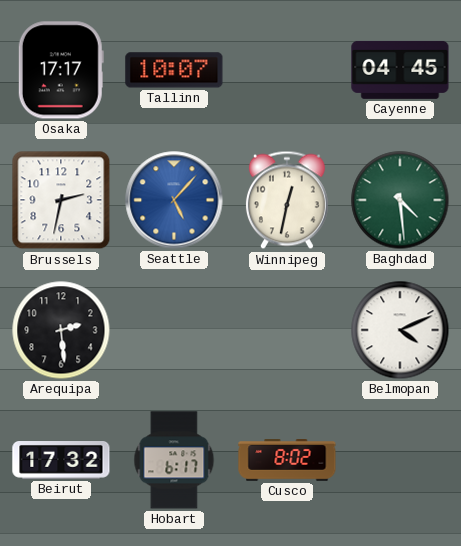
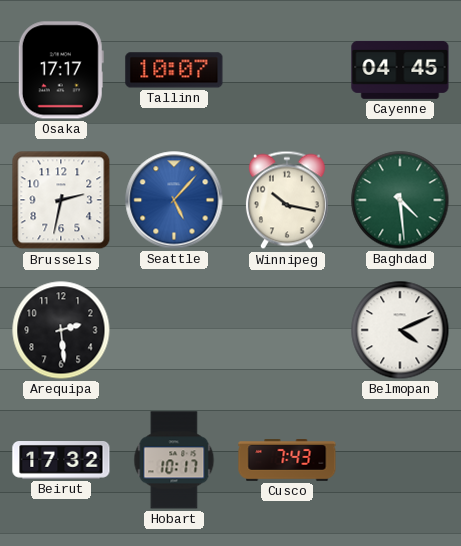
Winnipeg: 12:32 -> 10:17
Hobart: 6:17 -> 10:17
Cusco: 8:02 -> 7:43
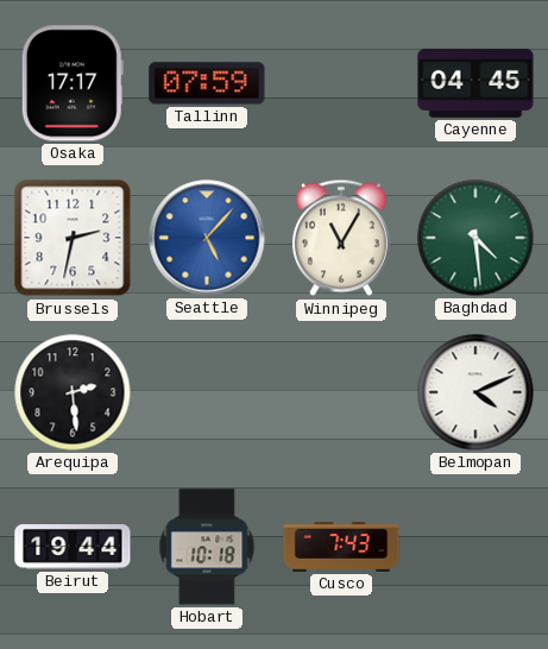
Tallinn: 10:07 -> 07:59
Winnipeg: 10:17 -> 11:05
Beirut: 17:32 -> 19:44
Hobart: 10:17 -> 10:18
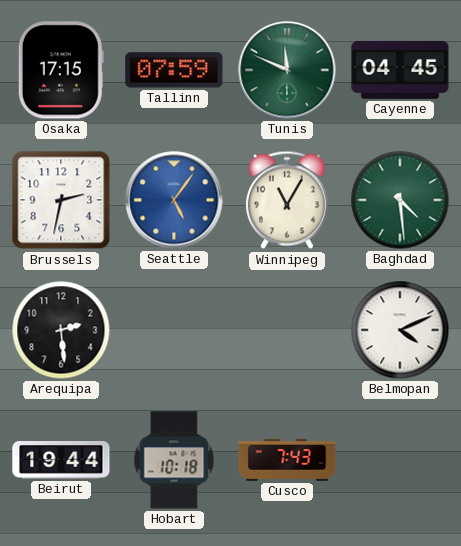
Osaka: 17:17 -> 17:15
Tunis: none -> 11:49
Seattle: 5:07 -> 5:06
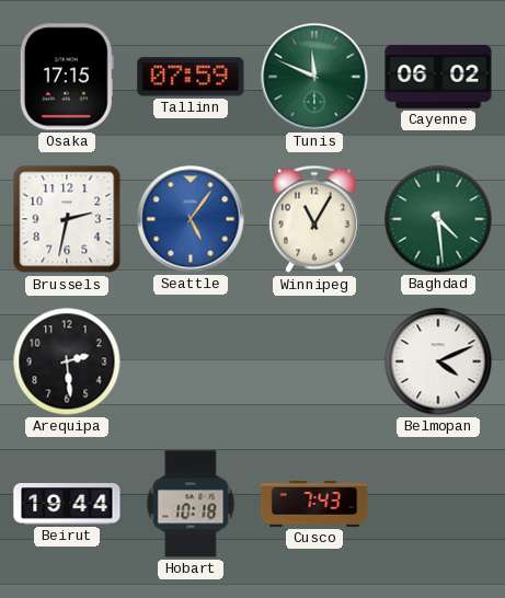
Cayenne: 04:45 -> 06:02
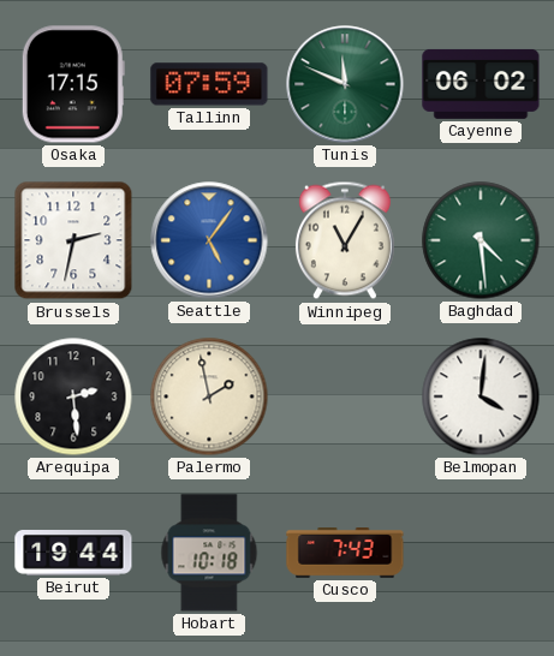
Palermo: none -> 1:58
Belmopan: 4:11 -> 4:01
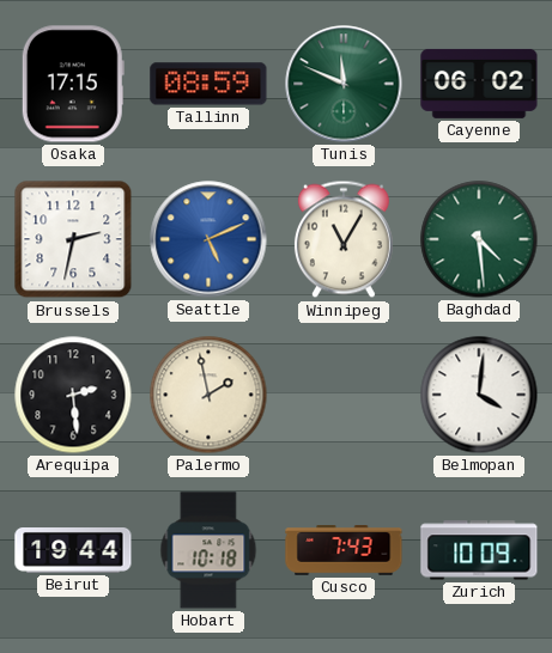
Tallinn: 07:59 -> 08:59
Seattle: 5:06 -> 5:11
Zurich: none -> 10:09
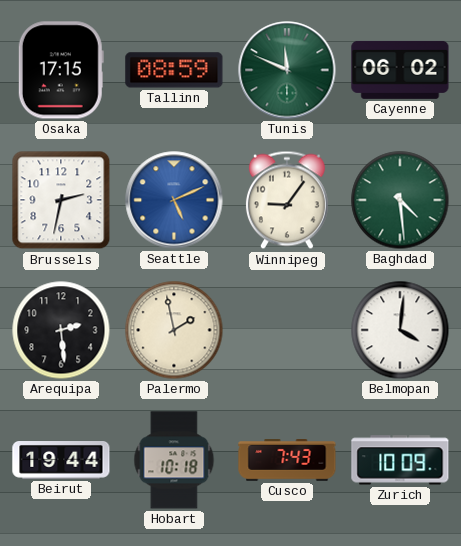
Winnipeg: 11:05 -> 9:06
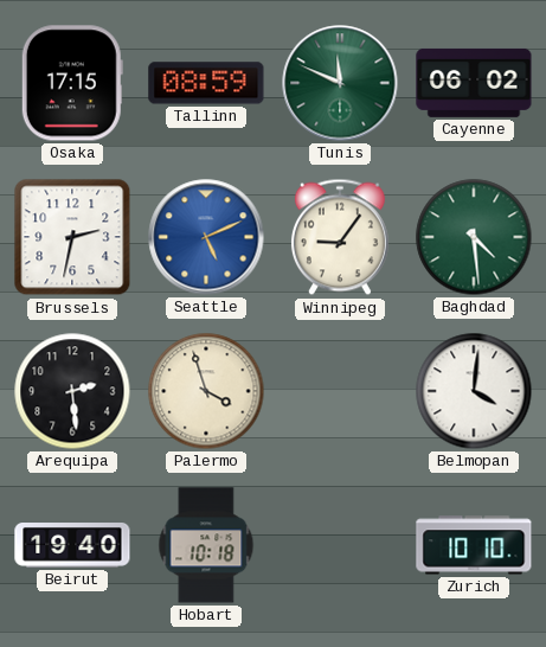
Palermo: 1:58 -> 3:57
Beirut: 19:44 -> 19:40
Cusco: 7:43 -> none
Zurich: 10:09 -> 10:10
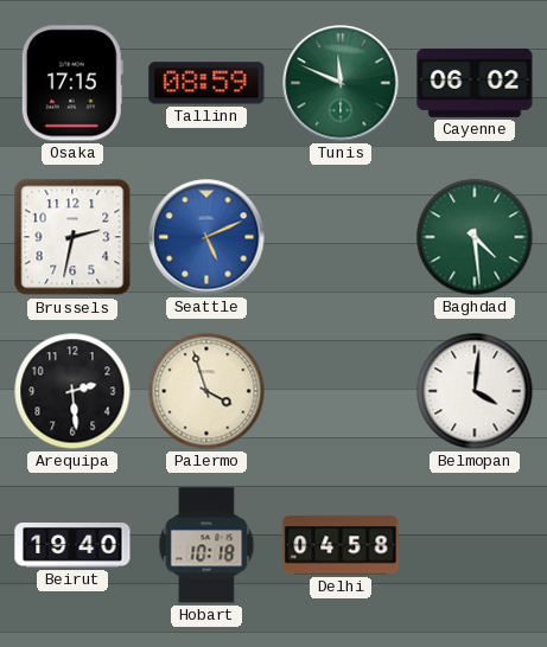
Winnipeg: 9:06 -> none
Delhi: none -> 04:58
Zurich: 10:10 -> none
